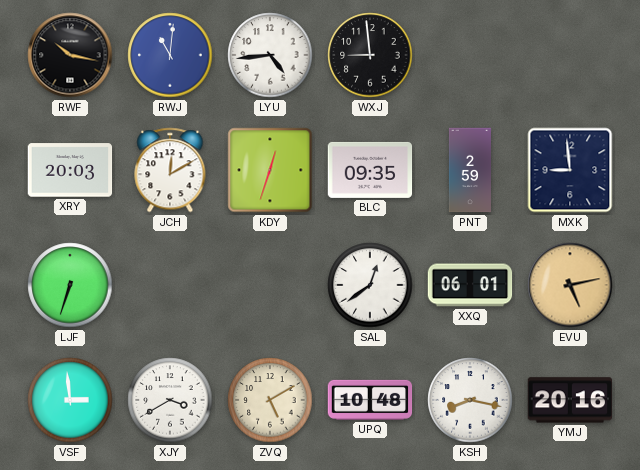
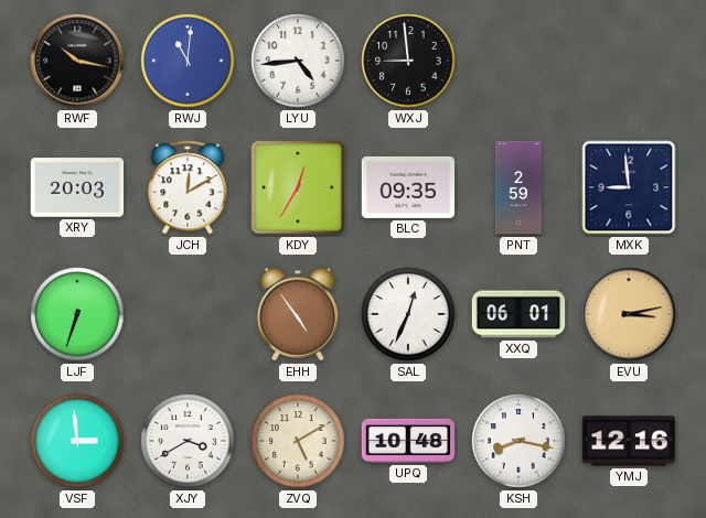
KDY: 12:33 -> 12:35
EHH: none -> 4:54
SAL: 12:39 -> 12:34
EVU: 5:13 -> 3:13
YMJ: 20:16 -> 12:16
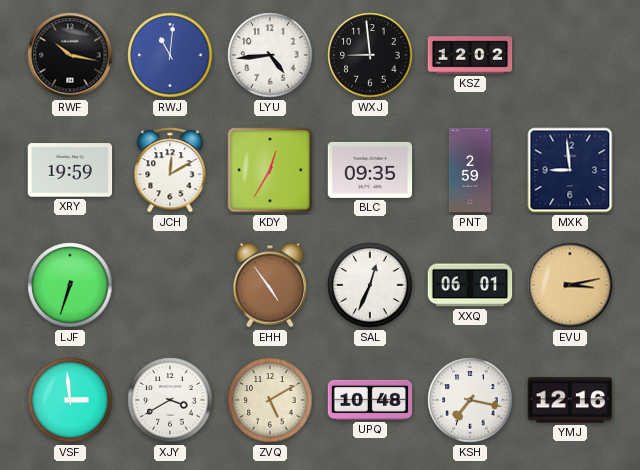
KSZ: none -> 12:02
XRY: 20:03 -> 19:59
KSH: 8:17 -> 7:17
